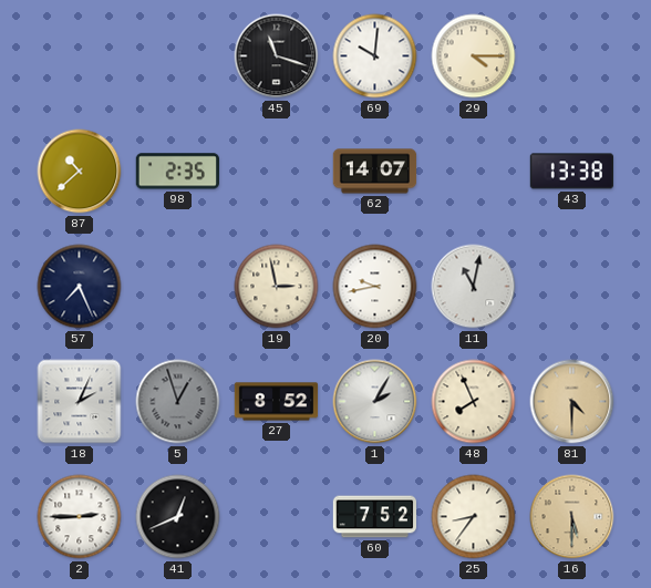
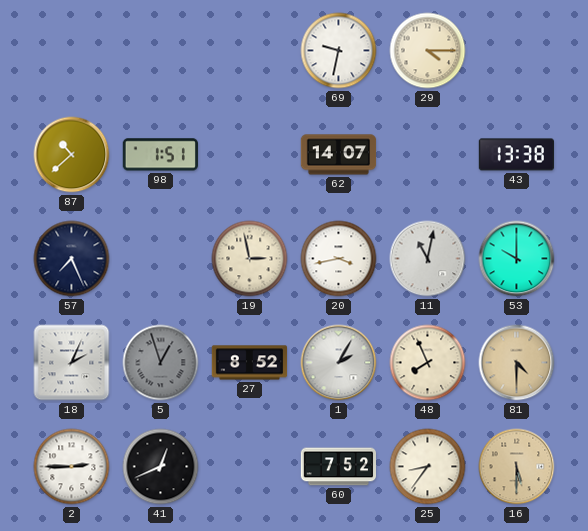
45: 11:18 -> none
69: 10:01 -> 9:32
98: 2:35 -> 1:51
20: 9:43 -> 3:43
53: none -> 10:00
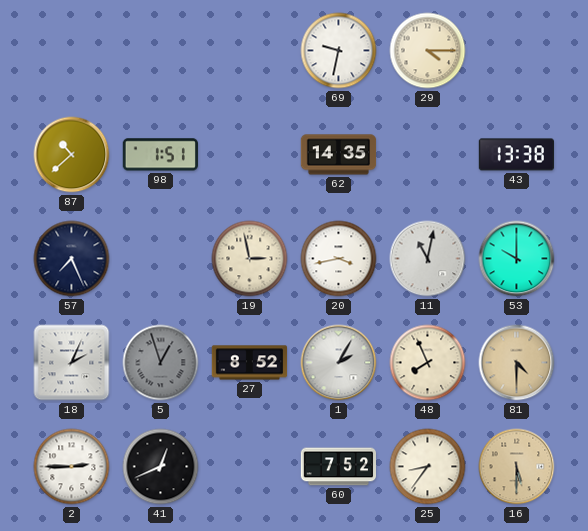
62: 14:07 -> 14:35
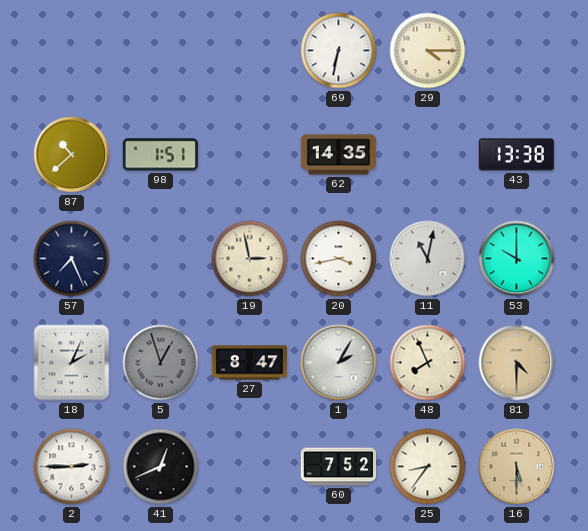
69: 9:32 -> 6:32
27: 8:52 -> 8:47
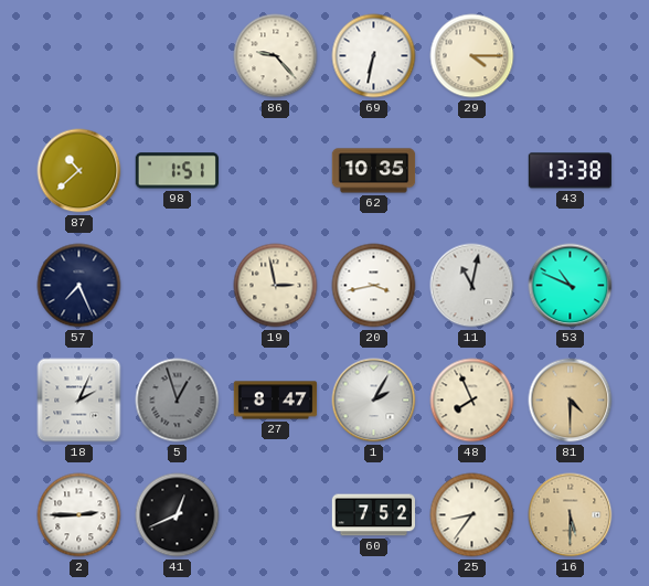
86: none -> 9:23
62: 14:35 -> 10:35
53: 10:00 -> 10:49
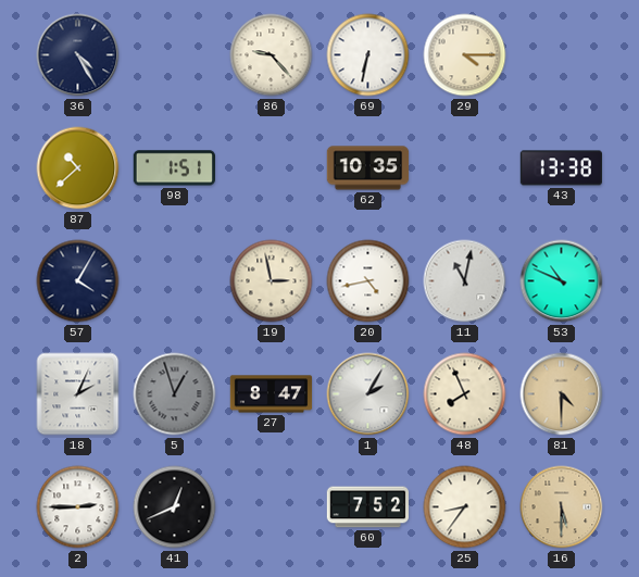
36: none -> 4:25
57: 7:26 -> 4:05
20: 3:43 -> 4:43
